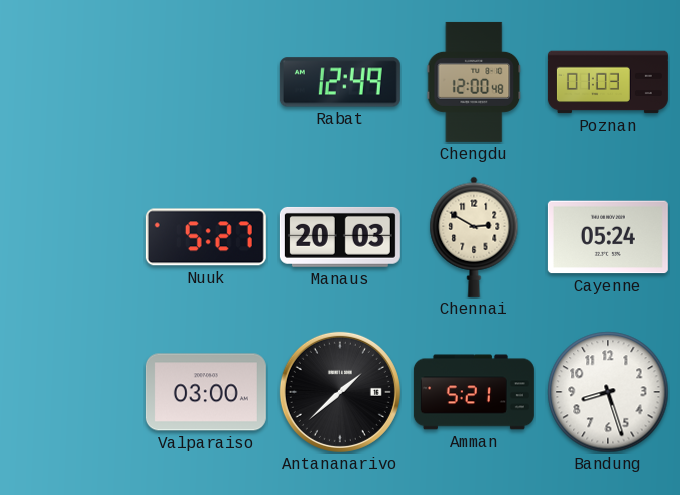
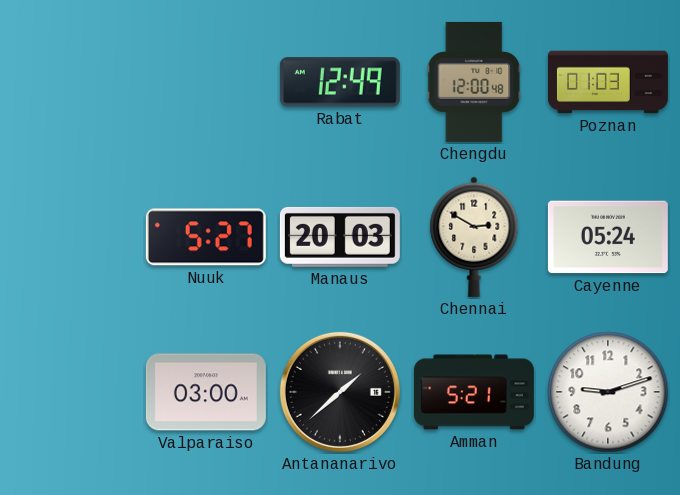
Bandung: 8:27 -> 9:12
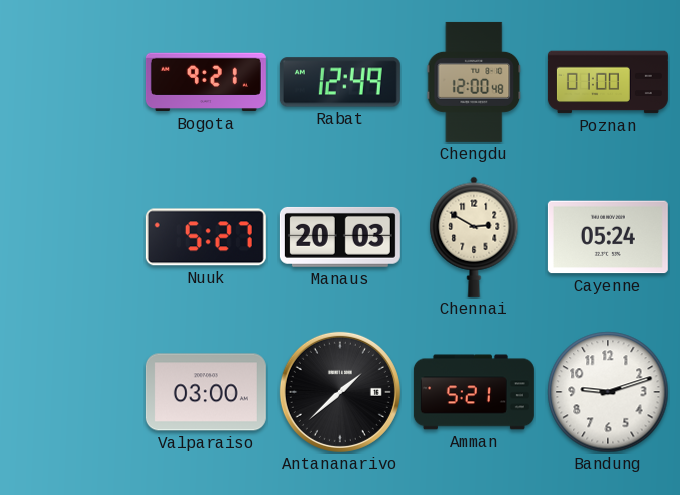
Bogota: none -> 9:21
Poznan: 01:03 -> 01:00
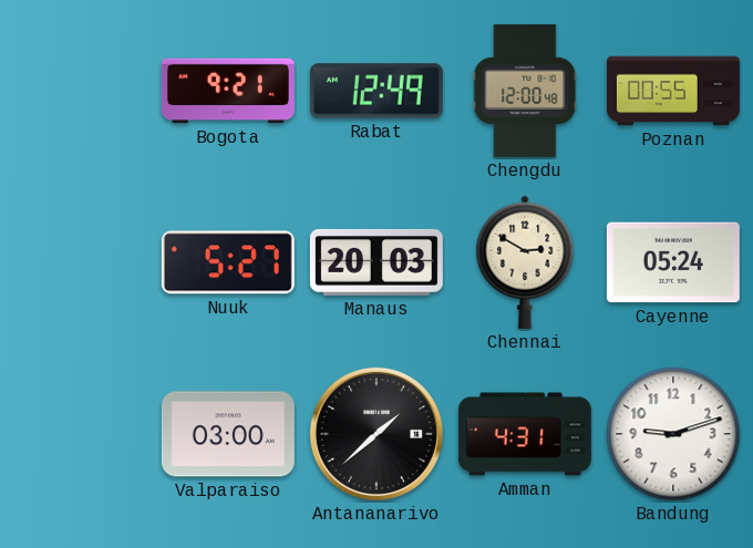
Poznan: 01:00 -> 00:55
Amman: 5:21 -> 4:31
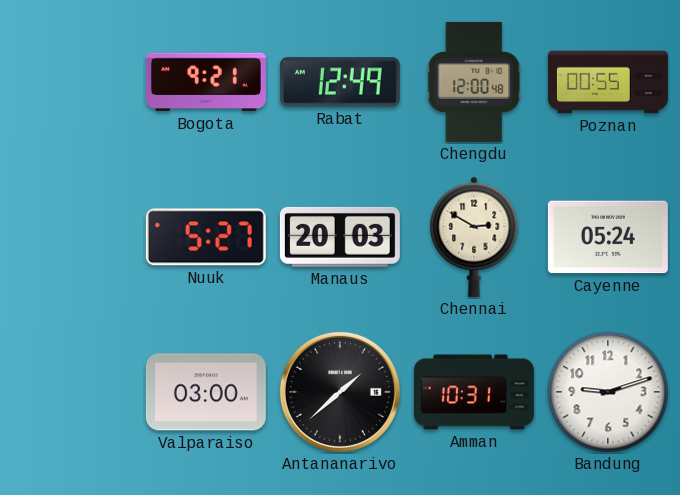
Amman: 4:31 -> 10:31
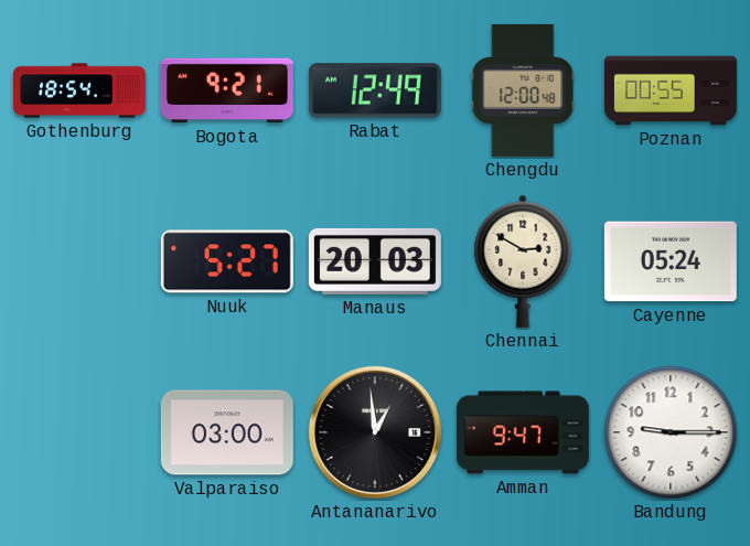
Gothenburg: none -> 18:54
Antananarivo: 1:38 -> 12:59
Amman: 10:31 -> 9:47
Bandung: 9:12 -> 9:15
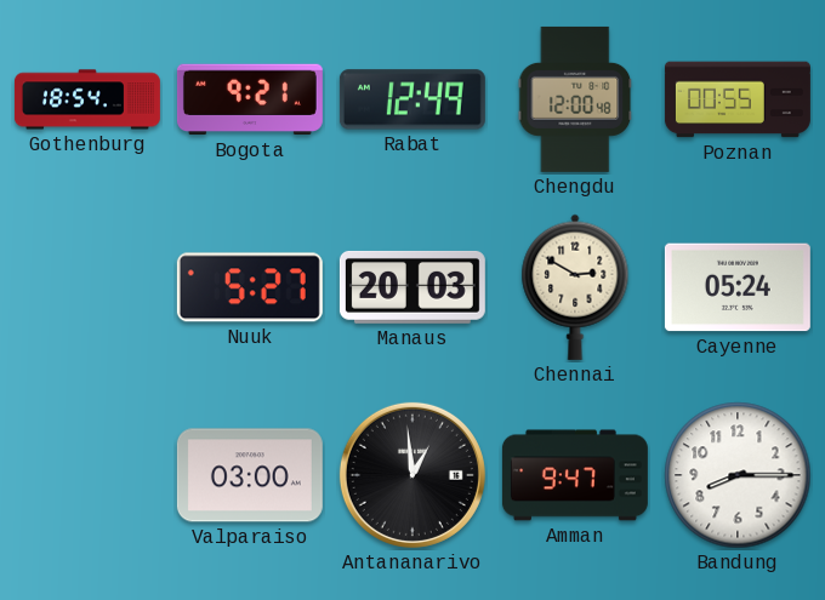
Bandung: 9:15 -> 8:15
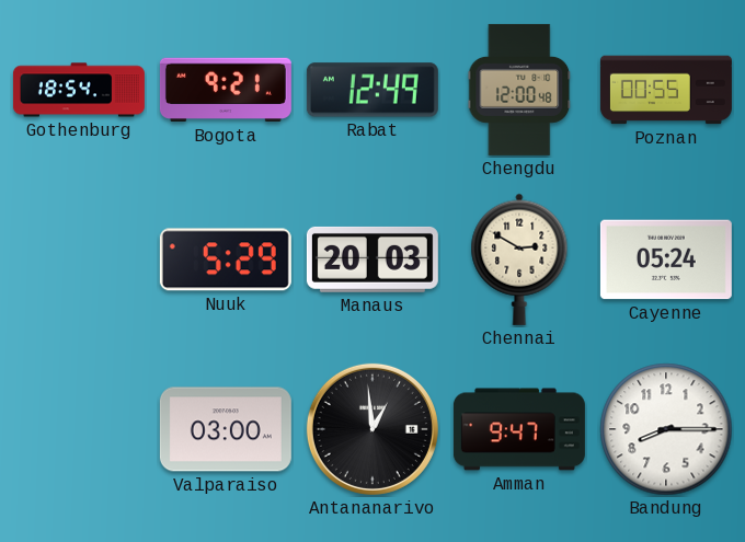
Nuuk: 5:27 -> 5:29
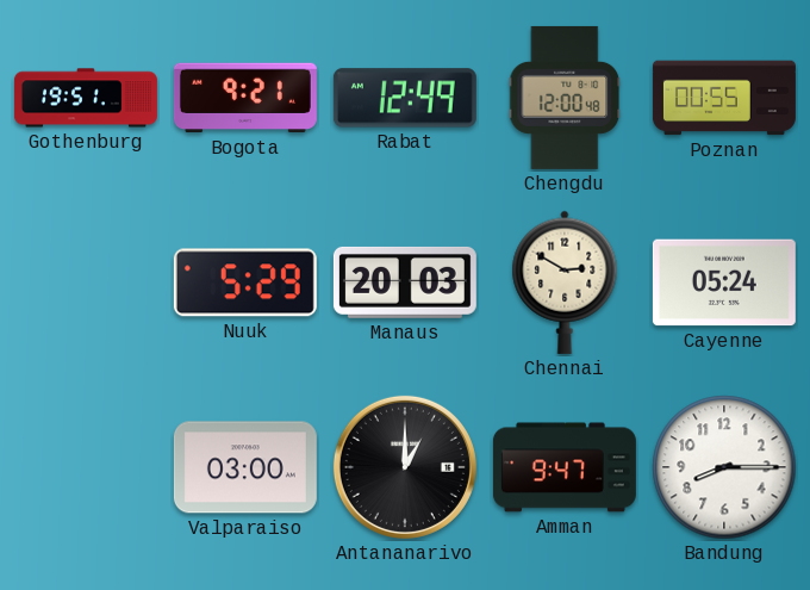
Gothenburg: 18:54 -> 19:51
Antananarivo: 12:59 -> 1:00
